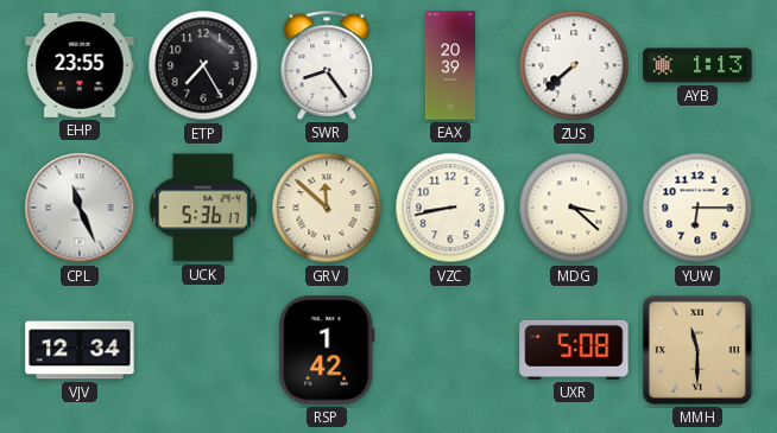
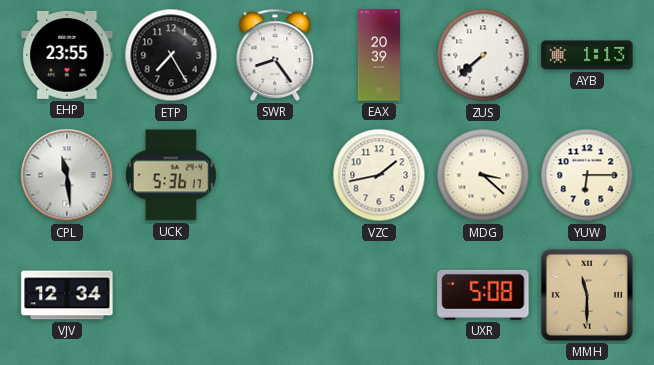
CPL: 11:26 -> 11:29
GRV: 11:52 -> none
VZC: 8:43 -> 1:43
RSP: 1:42 -> none
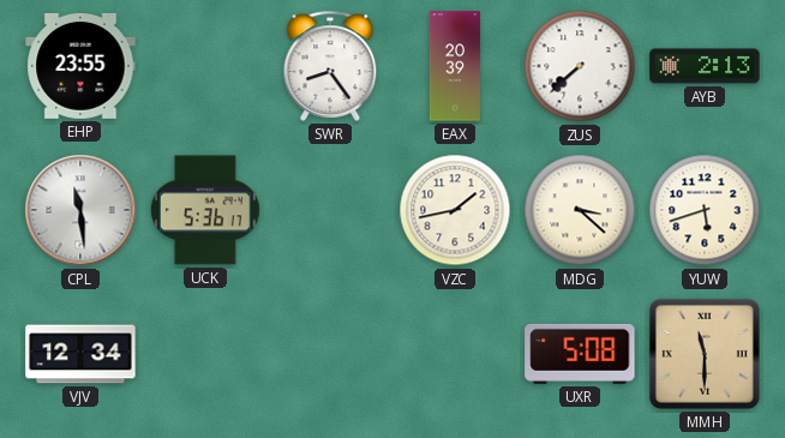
ETP: 7:25 -> none
AYB: 1:13 -> 2:13
YUW: 6:15 -> 5:42
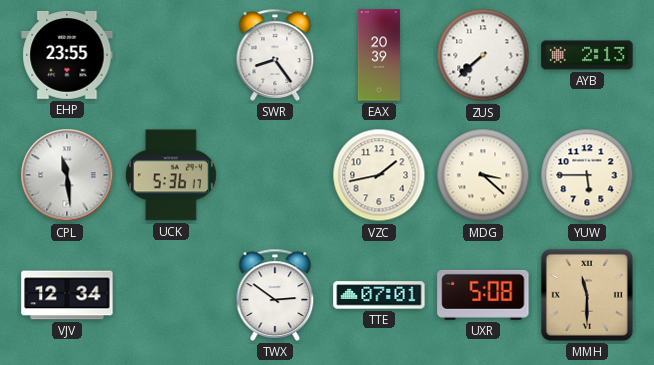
YUW: 5:42 -> 5:45
TWX: none -> 2:51
TTE: none -> 07:01
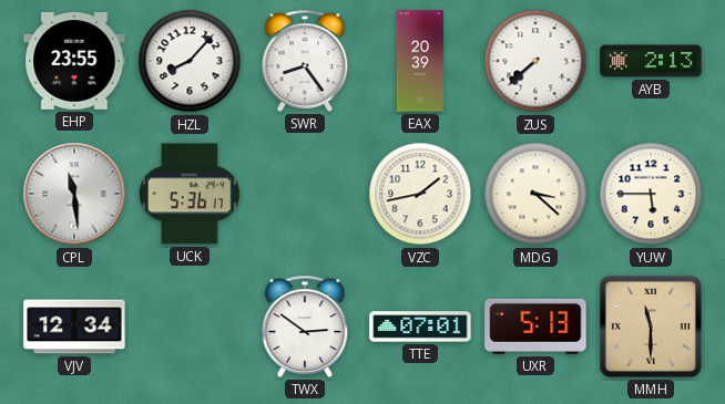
HZL: none -> 8:07
UXR: 5:08 -> 5:13
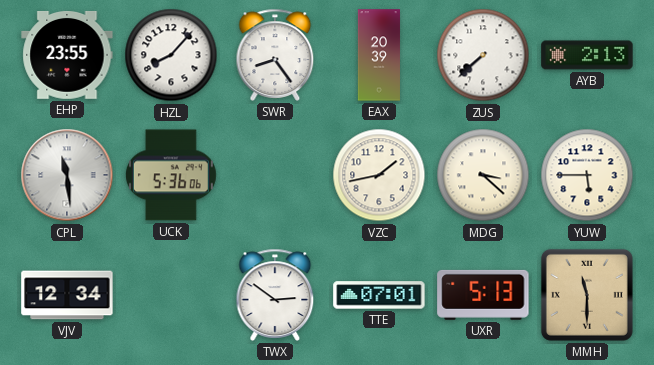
UCK: 5:36:17 -> 5:36:06
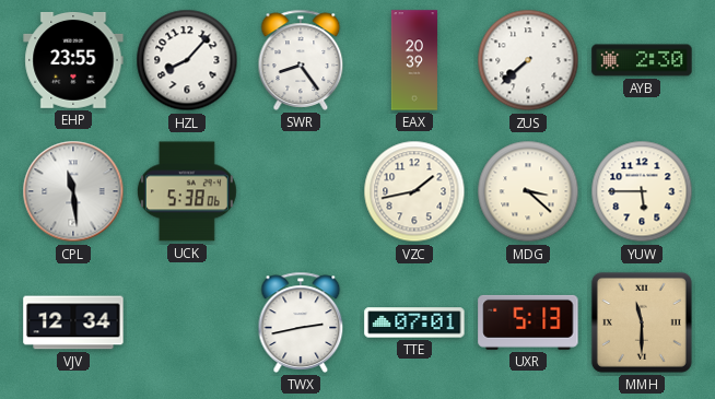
AYB: 2:13 -> 2:30
UCK: 5:36 -> 5:38
TWX: 2:51 -> 2:43
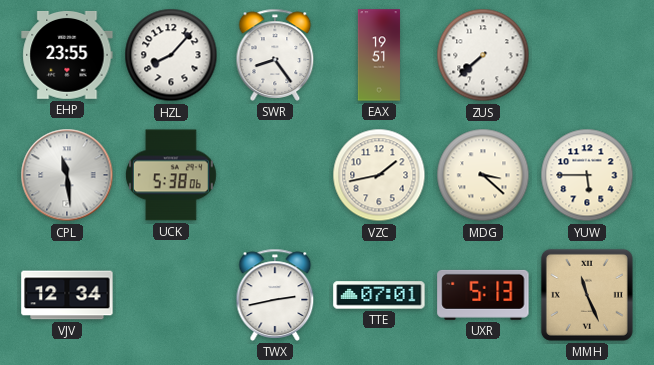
EAX: 20:39 -> 19:51
AYB: 2:30 -> none
MMH: 11:30 -> 11:26
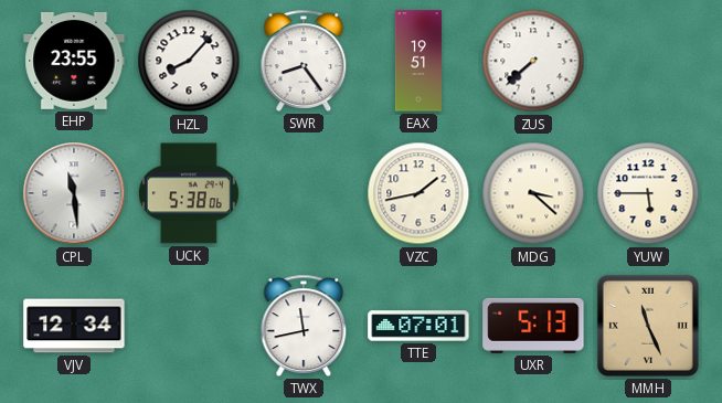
TWX: 2:43 -> 11:43
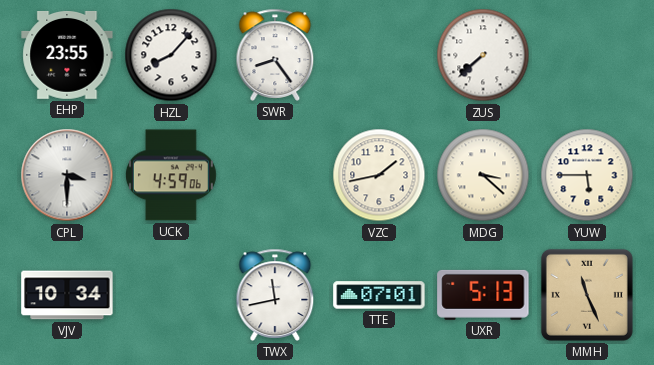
EAX: 19:51 -> none
CPL: 11:29 -> 3:30
UCK: 5:38 -> 4:59
VJV: 12:34 -> 10:34
